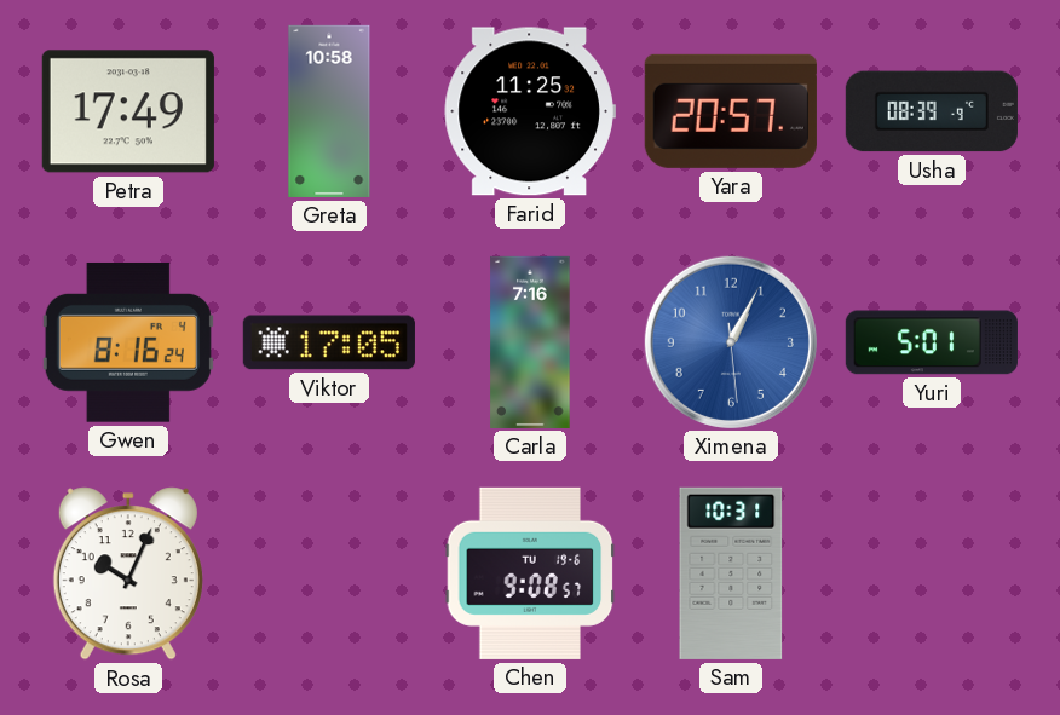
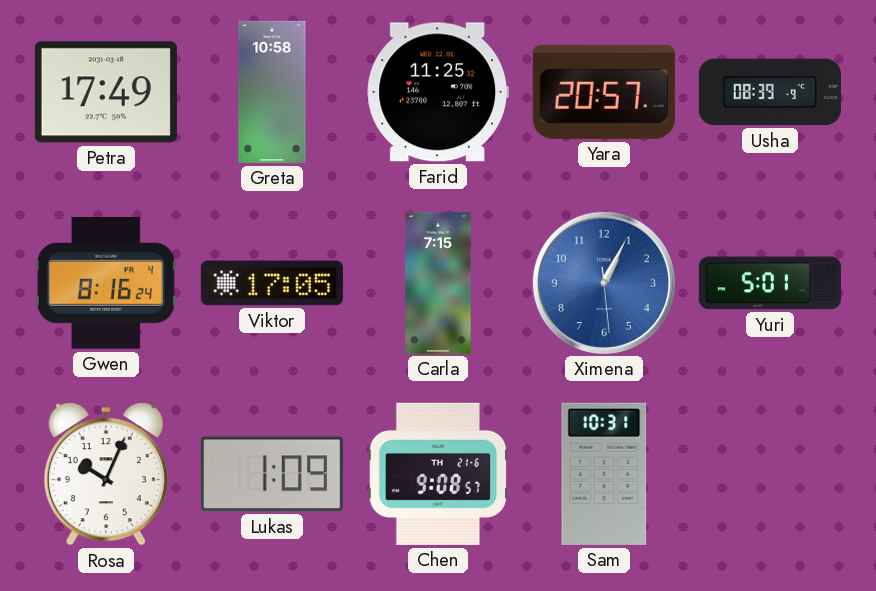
Carla: 7:16 -> 7:15
Lukas: none -> 1:09
Chen date: TU 19-6 -> TH 21-6
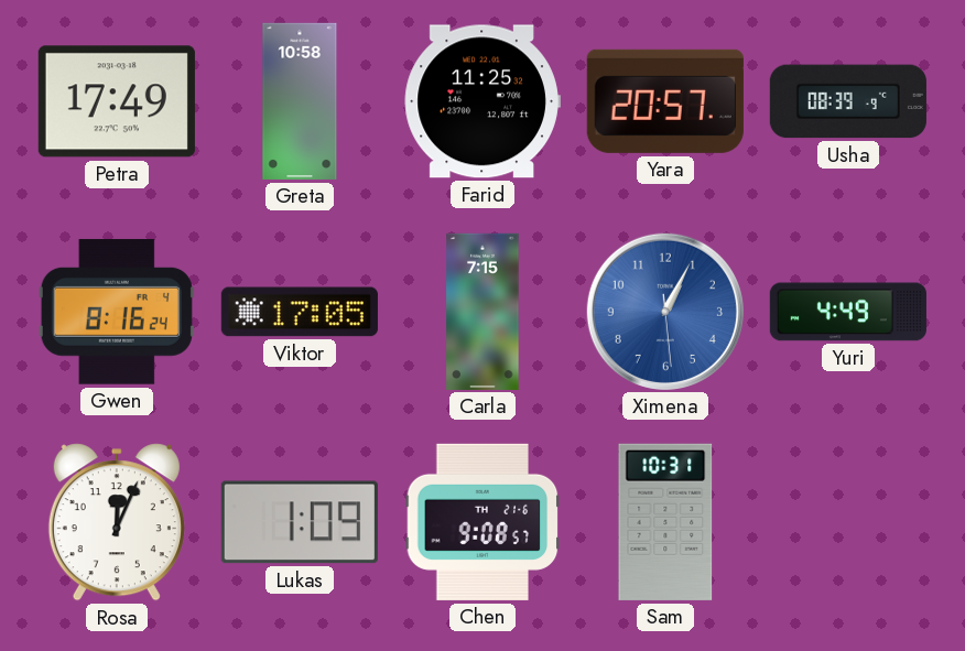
Yuri: 5:01 -> 4:49
Rosa: 10:04 -> 12:04
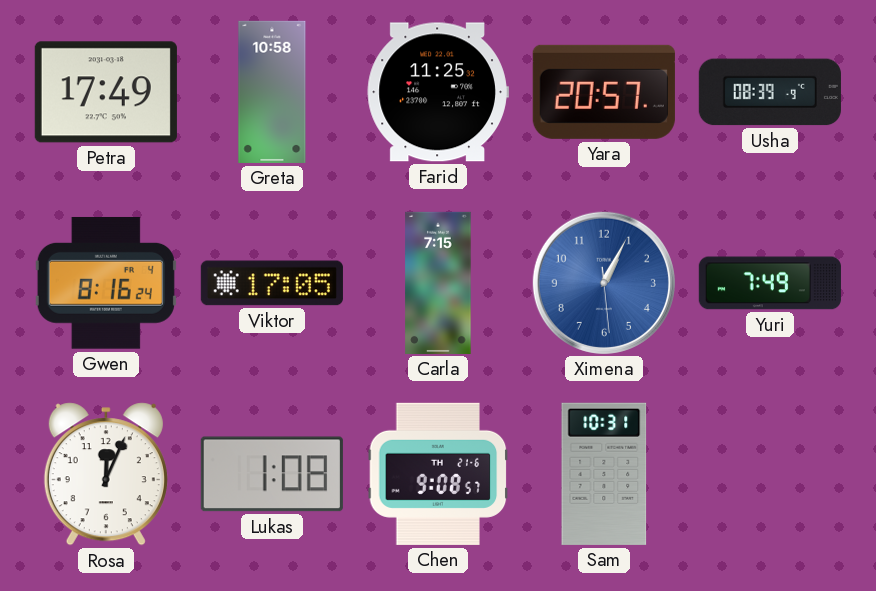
Yuri: 4:49 -> 7:49
Lukas: 1:09 -> 1:08
